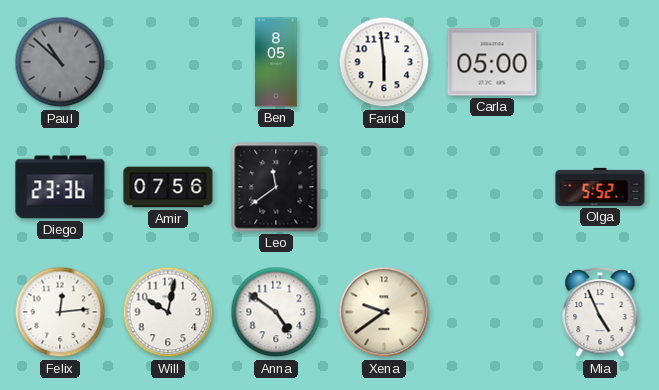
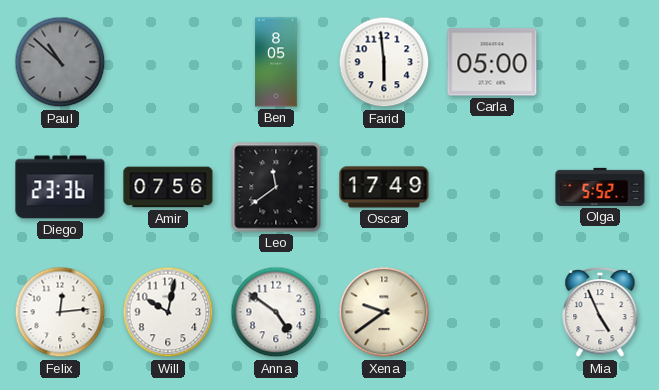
Oscar: none -> 17:49
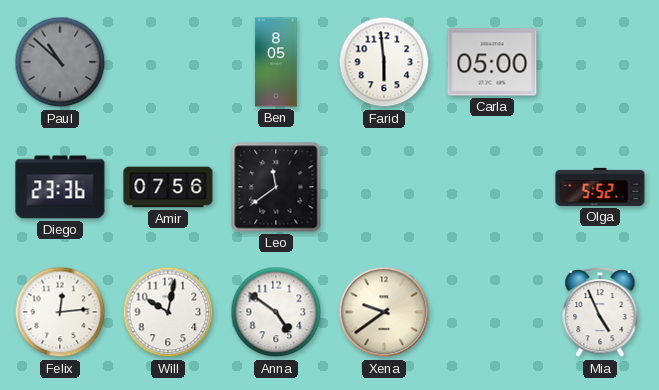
Oscar: 17:49 -> none
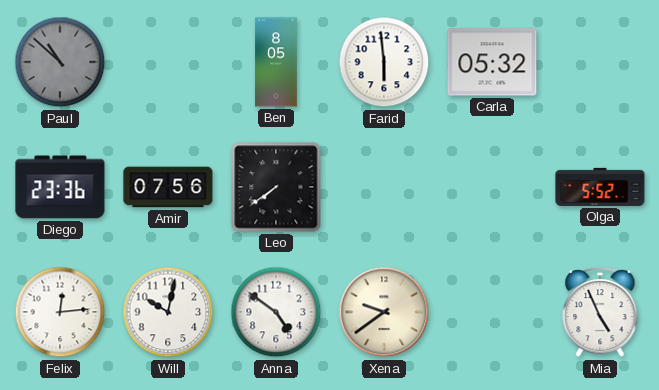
Carla: 05:00 -> 05:32
Leo: 11:39 -> 7:39
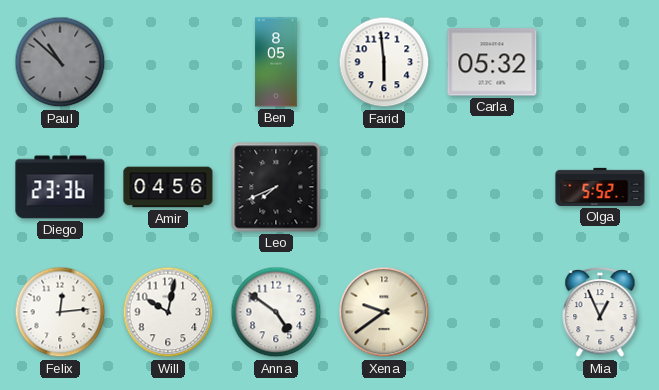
Amir: 07:56 -> 04:56
Leo: 7:39 -> 7:41
Mia: 4:56 -> 12:56
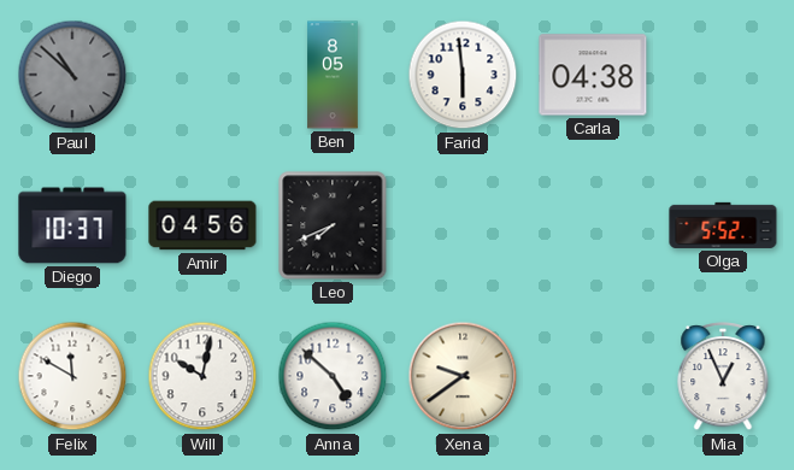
Carla: 05:32 -> 04:38
Diego: 23:36 -> 10:37
Felix: 12:14 -> 11:50
Anna: 4:51 -> 4:52
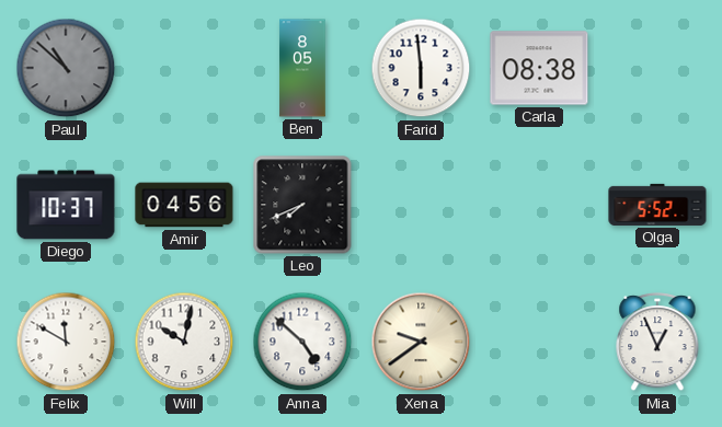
Carla: 04:38 -> 08:38
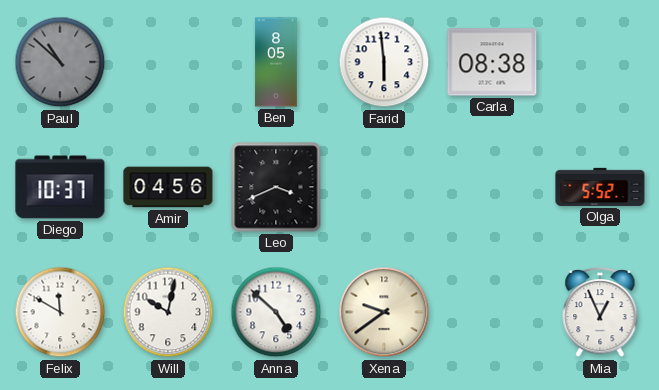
Leo: 7:41 -> 3:41
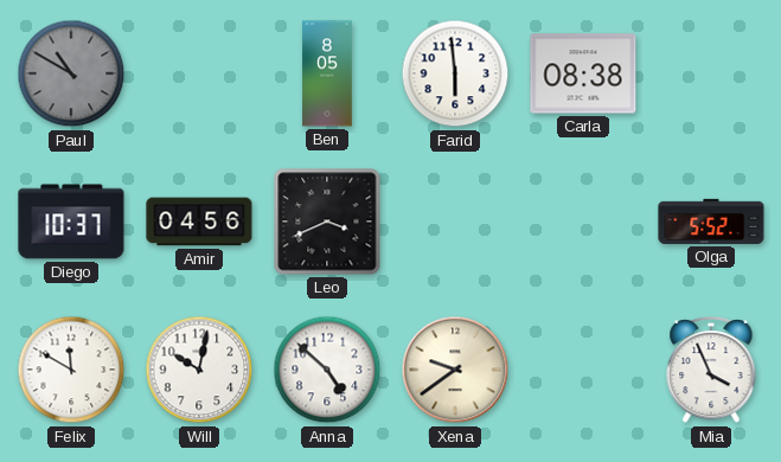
Paul: 10:52 -> 10:50
Mia: 12:56 -> 3:56
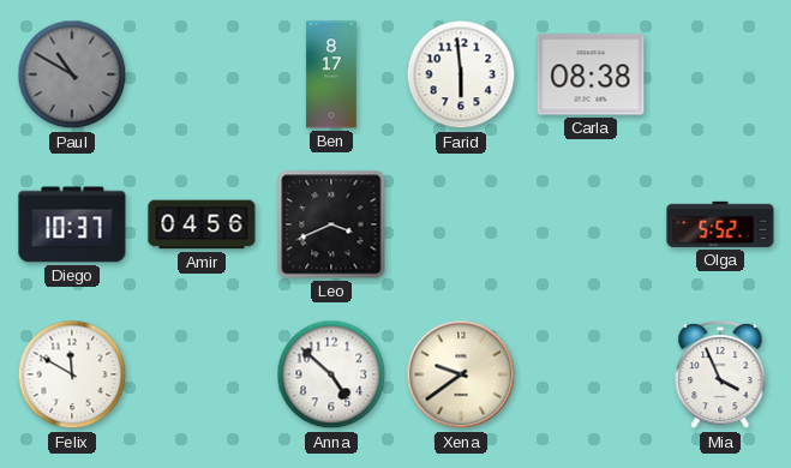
Ben: 8:05 -> 8:17
Will: 10:02 -> none
